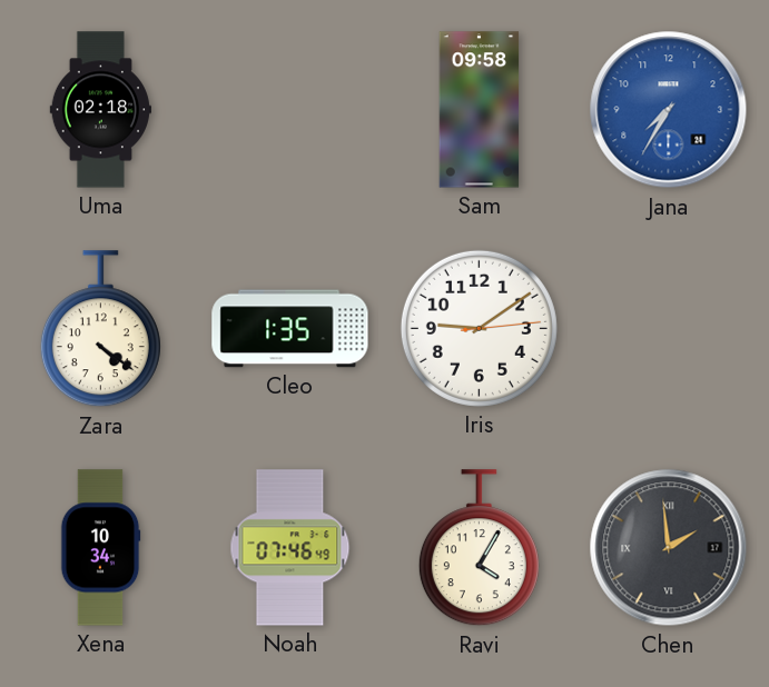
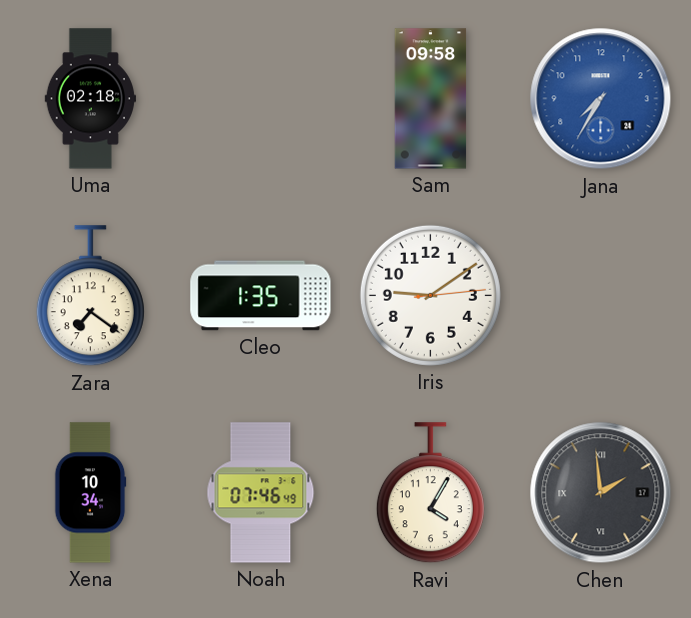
Zara: 4:21 -> 7:21
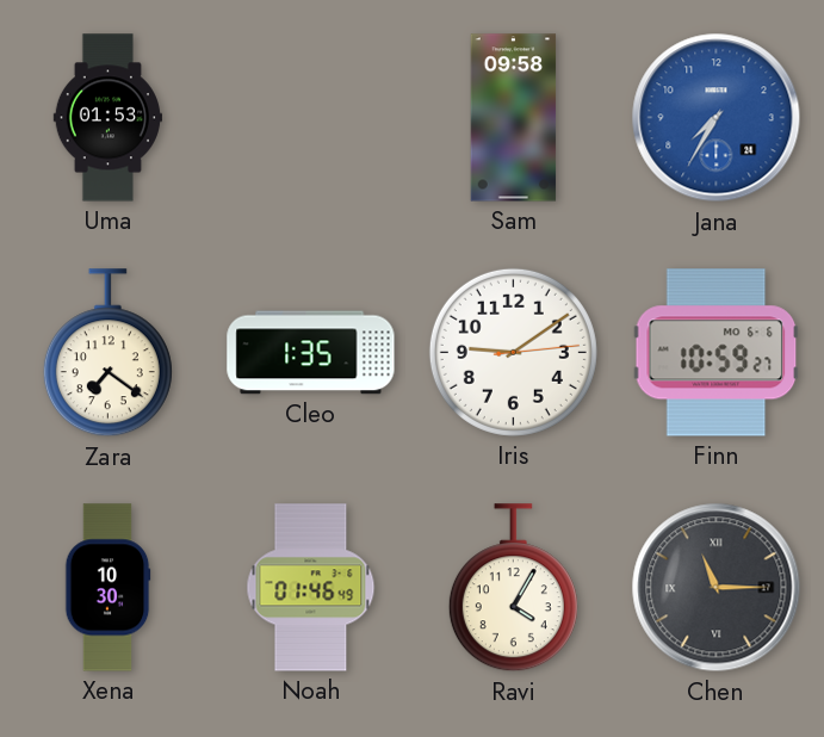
Uma: 02:18 -> 01:53
Finn: none -> 10:59
Xena: 10:34 -> 10:30
Noah: 07:46 -> 01:46
Chen: 1:59 -> 11:15
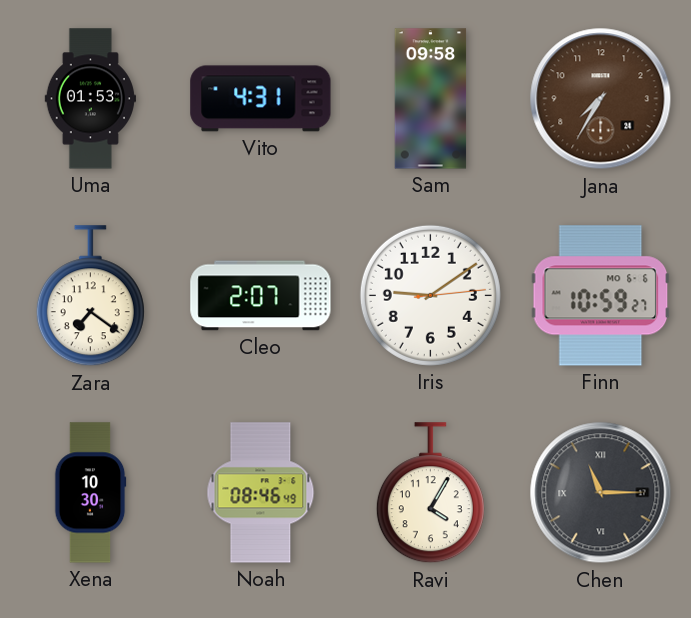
Vito: none -> 4:31
Jana dial: blue -> brown
Cleo: 1:35 -> 2:07
Noah: 01:46 -> 08:46
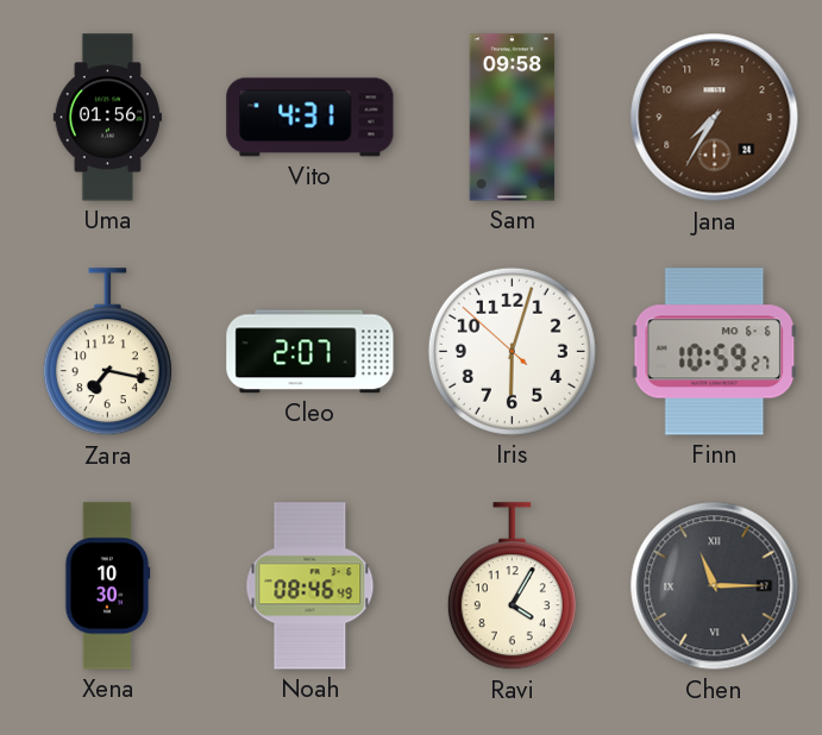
Uma: 01:53 -> 01:56
Zara: 7:21 -> 7:17
Iris: 9:09 -> 6:02
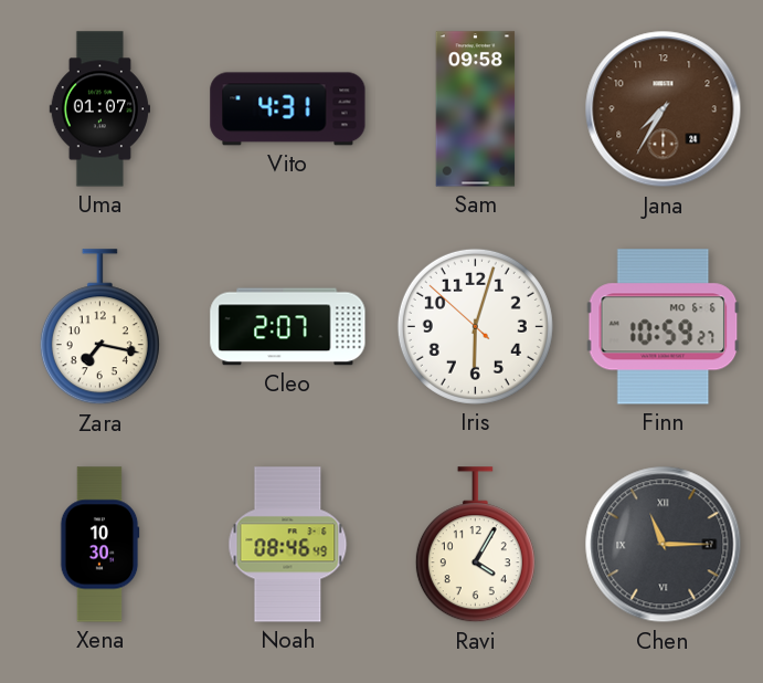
Uma: 01:56 -> 01:07
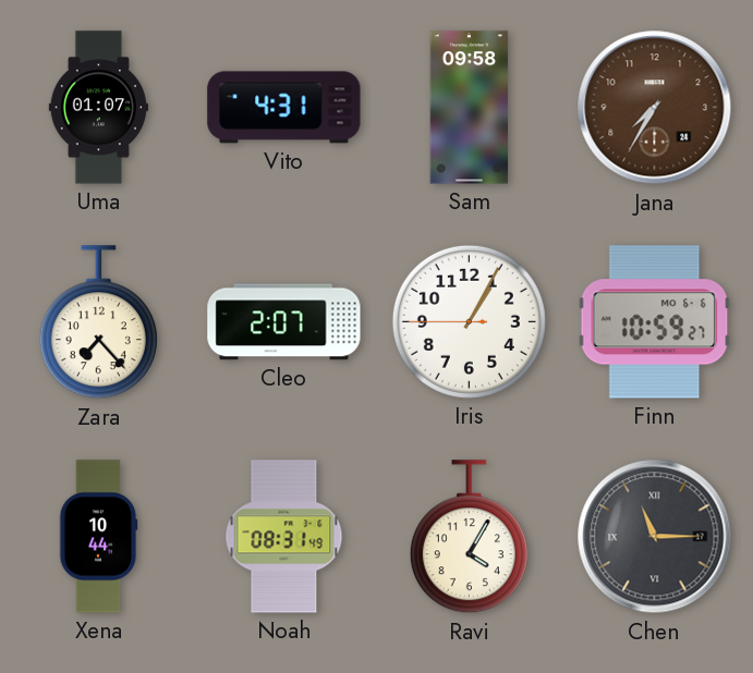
Zara: 7:17 -> 7:23
Iris: 6:02 -> 1:04
Xena: 10:30 -> 10:44
Noah: 08:46 -> 08:31
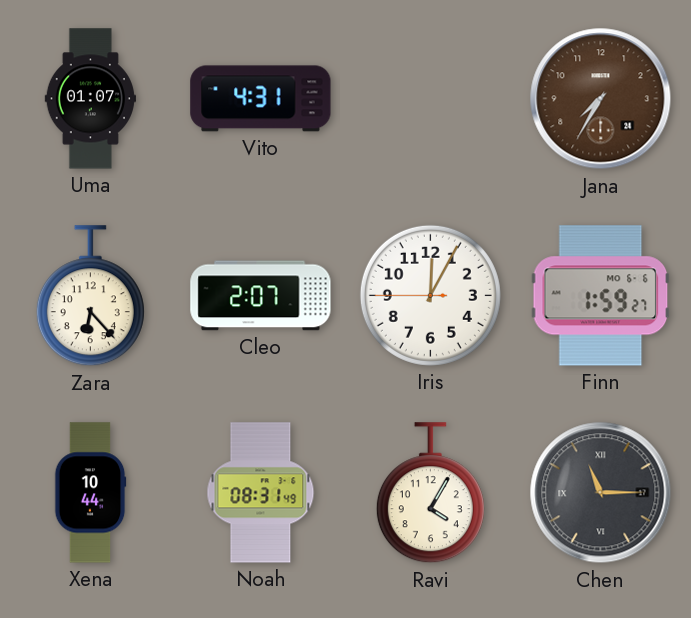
Sam: 09:58 -> none
Zara: 7:23 -> 6:23
Iris: 1:04 -> 12:04
Finn: 10:59 -> 1:59
